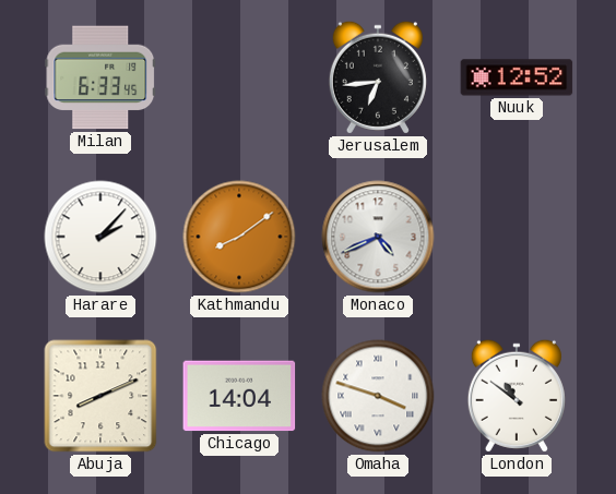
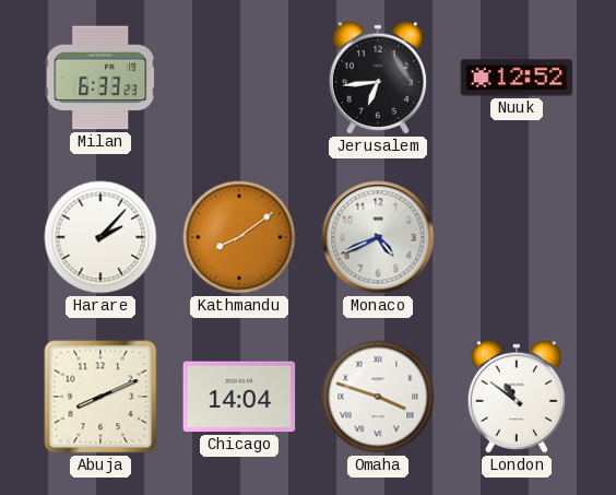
Milan: 6:33:45 -> 6:33:23
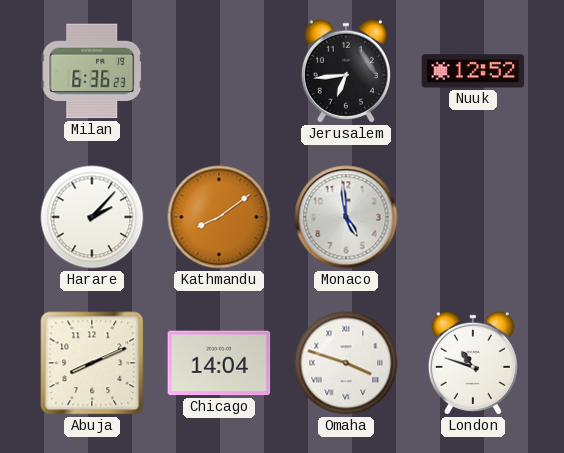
Milan: 6:33 -> 6:36
Monaco: 4:41 -> 4:59
London: 10:51 -> 10:48
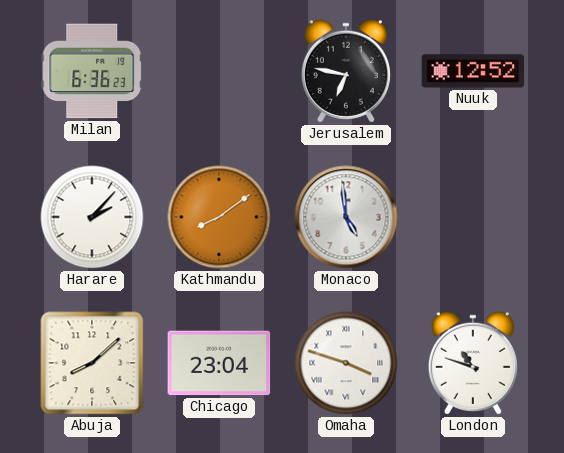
Jerusalem: 6:44 -> 6:47
Abuja: 8:11 -> 8:08
Chicago: 14:04 -> 23:04
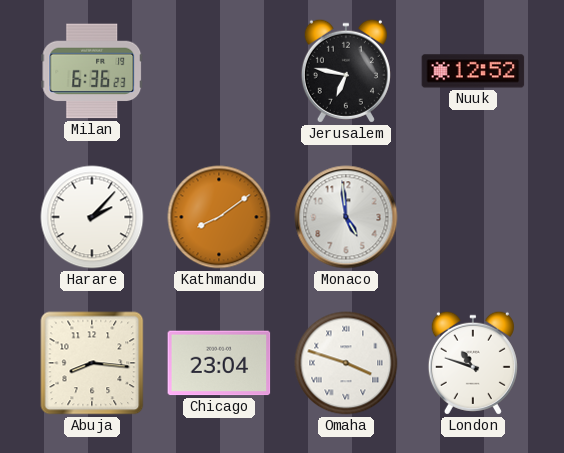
Abuja: 8:08 -> 8:16
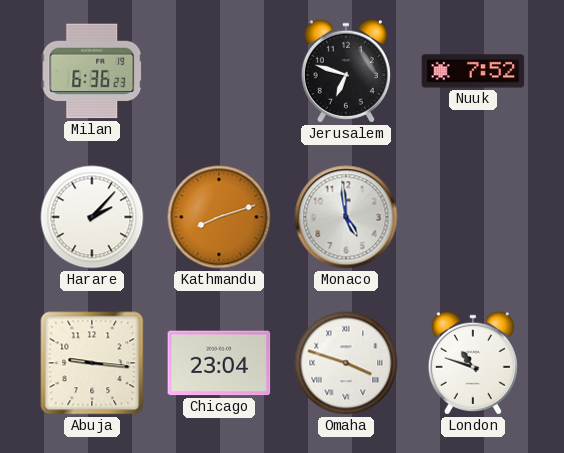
Jerusalem: 6:47 -> 6:48
Nuuk: 12:52 -> 7:52
Kathmandu: 8:09 -> 8:12
Abuja: 8:16 -> 9:16
